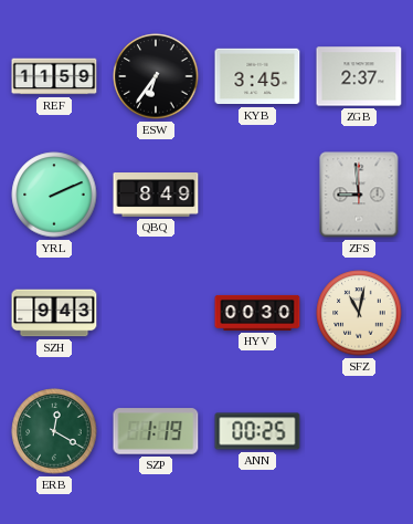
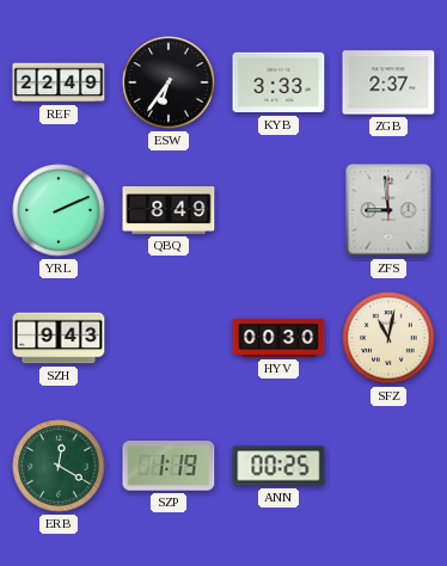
REF: 11:59 -> 22:49
KYB: 3:45 -> 3:33
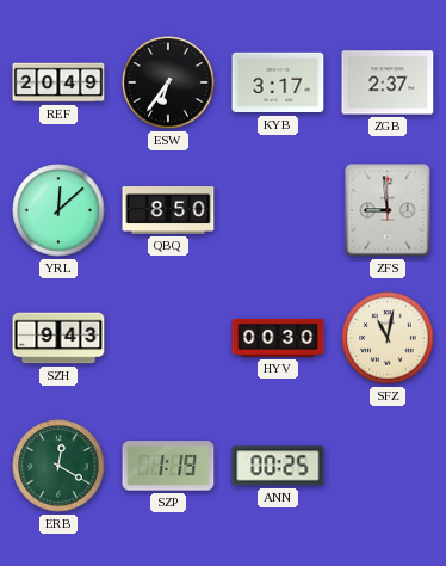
REF: 22:49 -> 20:49
KYB: 3:33 -> 3:17
YRL: 2:11 -> 12:08
QBQ: 8:49 -> 8:50
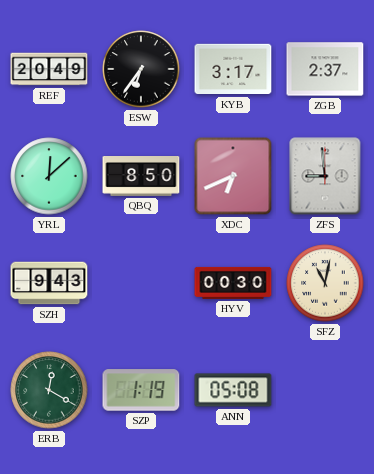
XDC: none -> 6:41
ANN: 00:25 -> 05:08
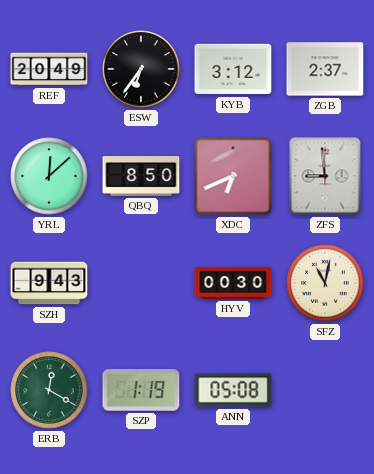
KYB: 3:17 -> 3:12
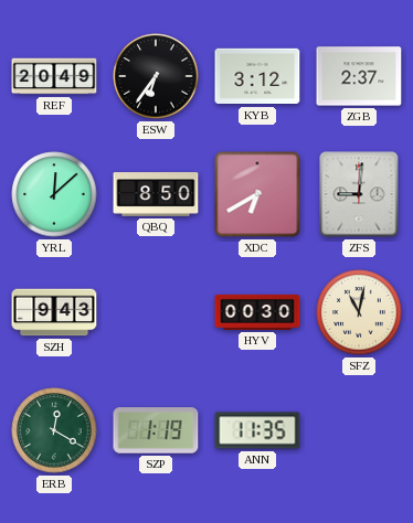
XDC: 6:41 -> 6:40
ZFS: 8:59 -> 9:01
ANN: 05:08 -> 11:35
